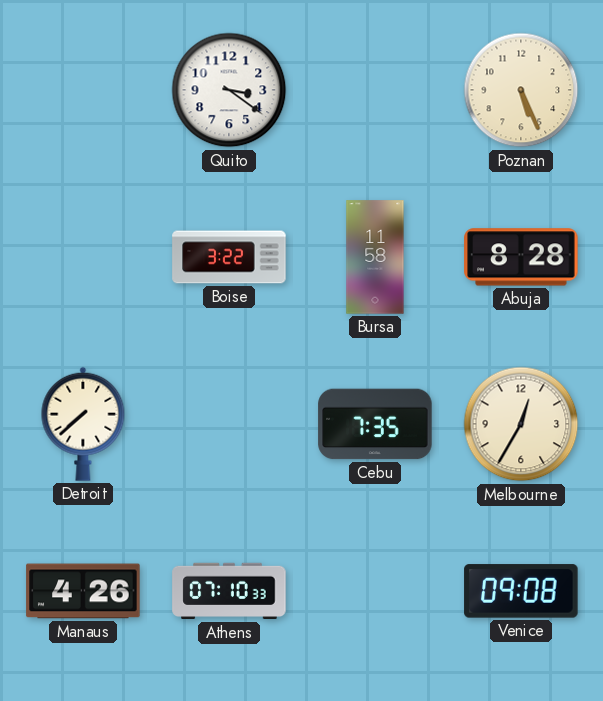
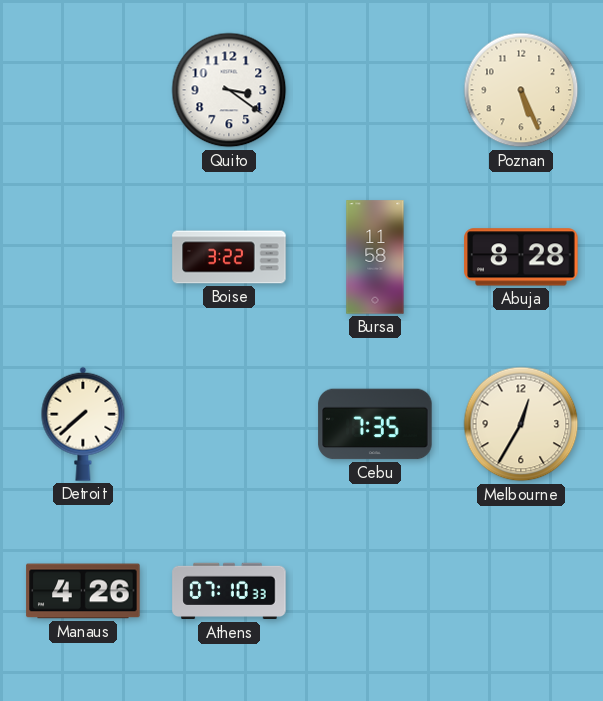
Venice: 09:08 -> none
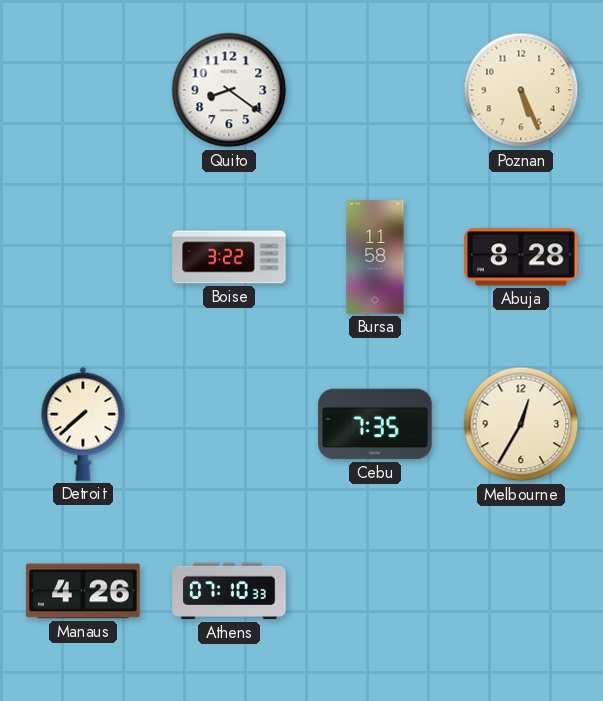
Quito: 3:21 -> 8:21
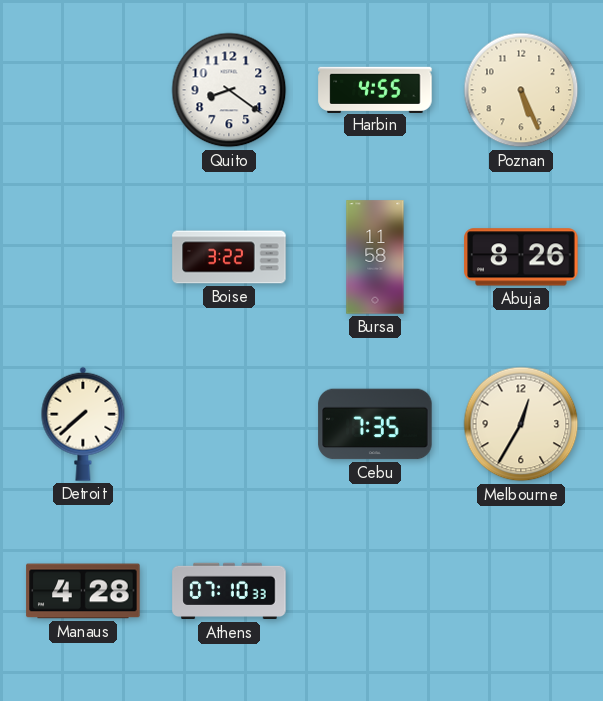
Harbin: none -> 4:55
Abuja: 8:28 -> 8:26
Manaus: 4:26 -> 4:28
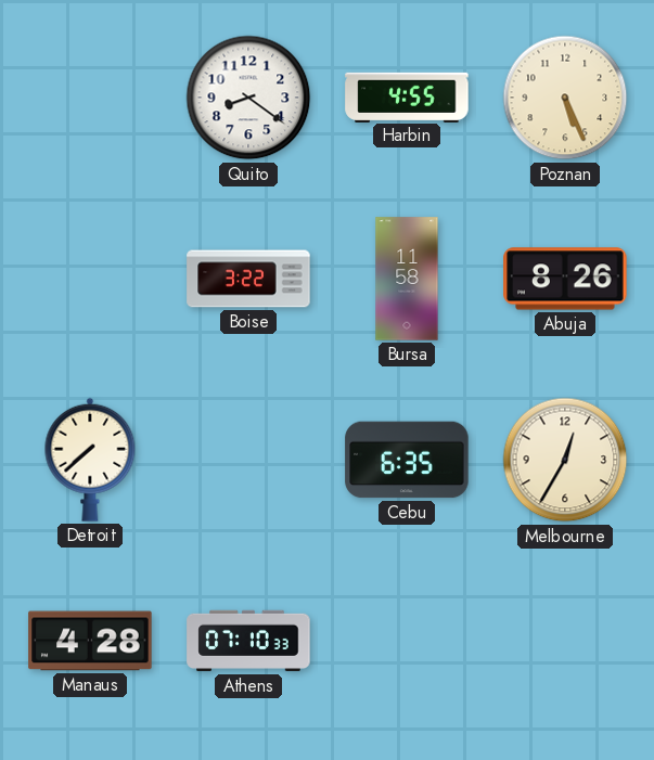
Cebu: 7:35 -> 6:35
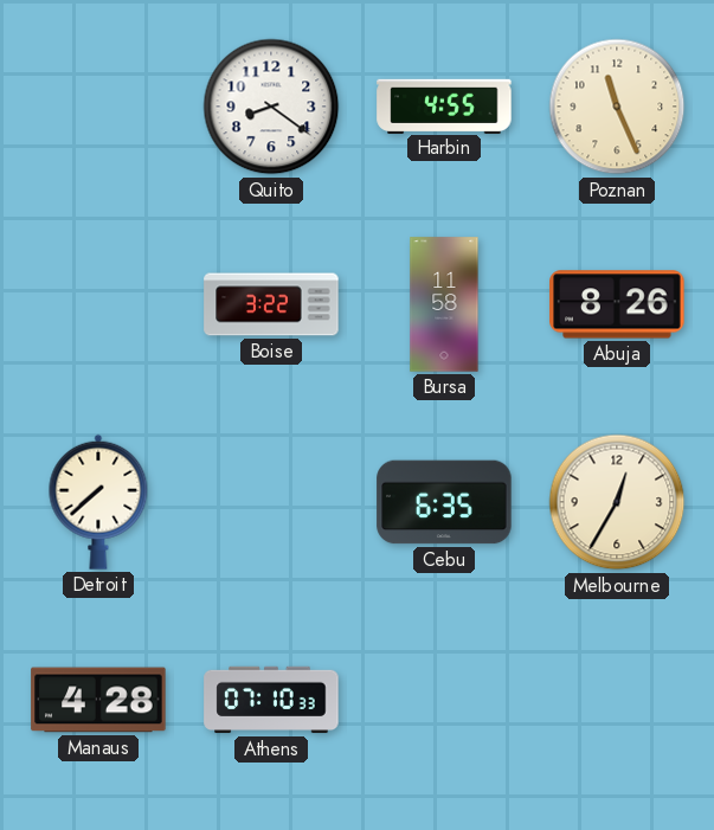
Poznan: 5:26 -> 11:26
